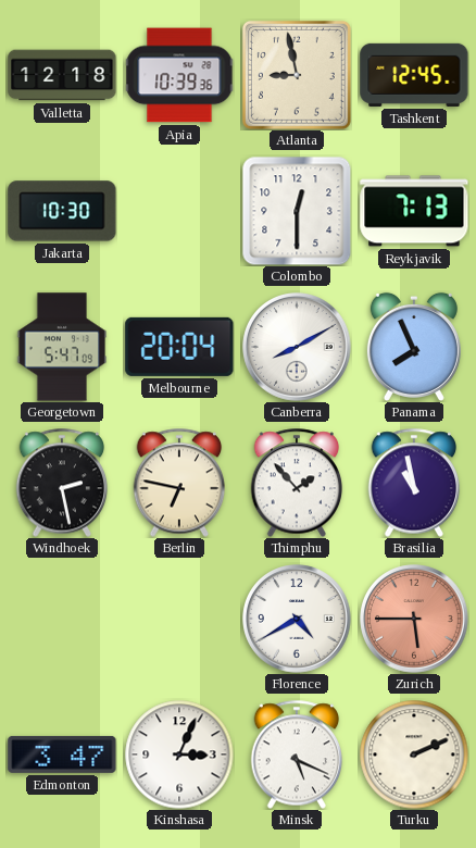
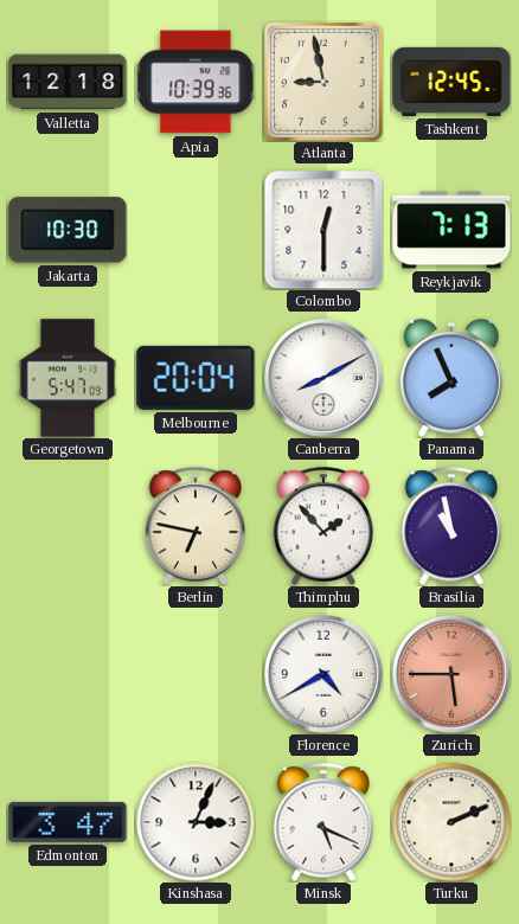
Windhoek: 2:28 -> none
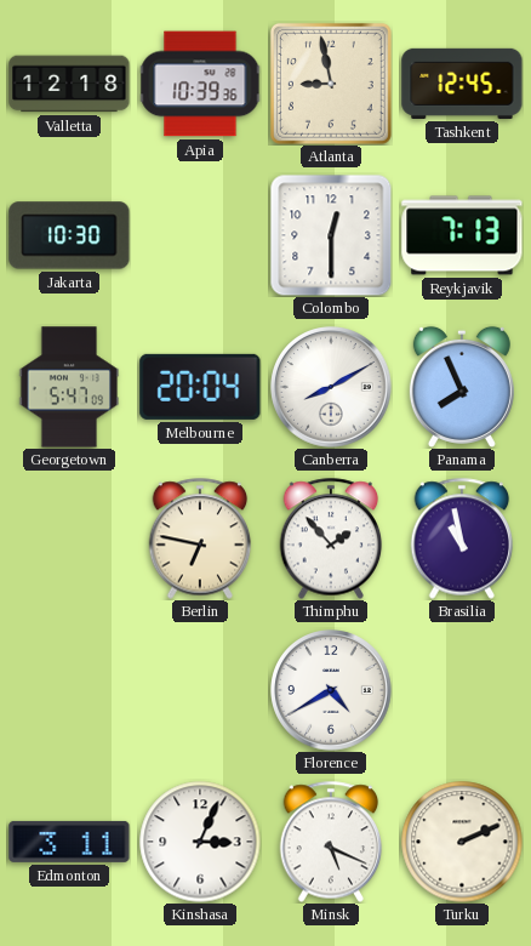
Zurich: 5:45 -> none
Edmonton: 3:47 -> 3:11
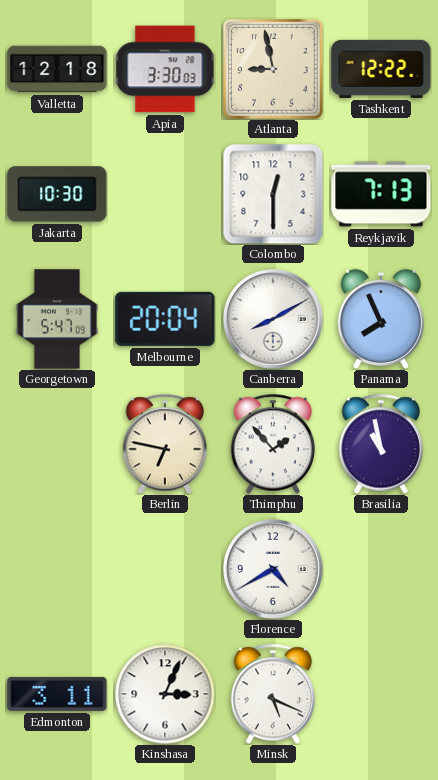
Apia: 10:39 -> 3:30
Tashkent: 12:45 -> 12:22
Turku: 2:11 -> none
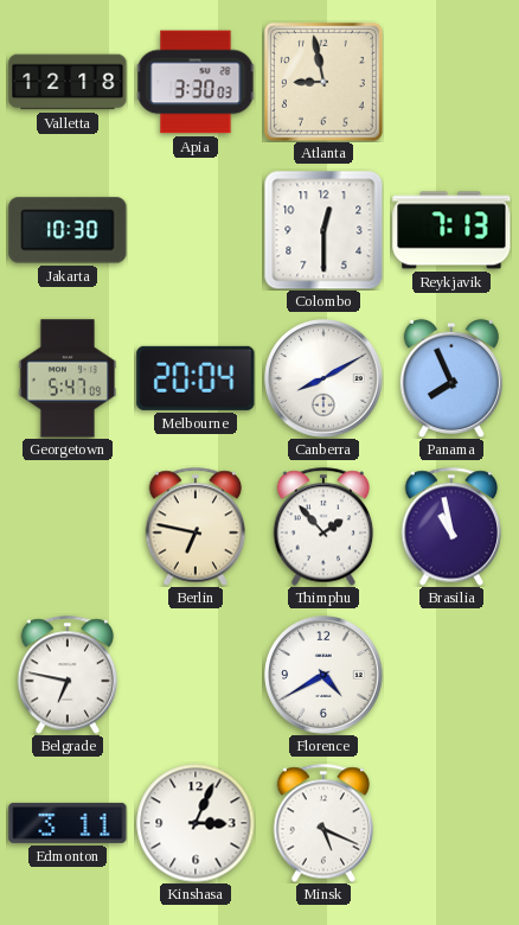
Tashkent: 12:22 -> none
Belgrade: none -> 6:47
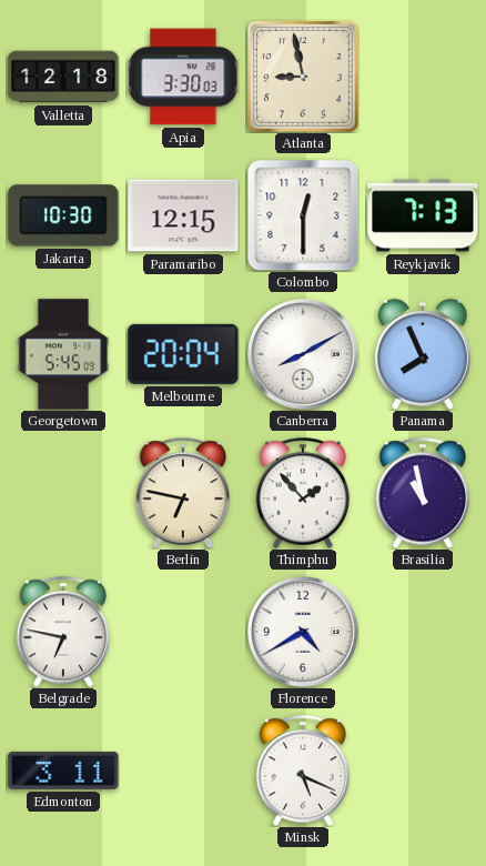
Paramaribo: none -> 12:15
Georgetown: 5:47 -> 5:45
Kinshasa: 3:04 -> none
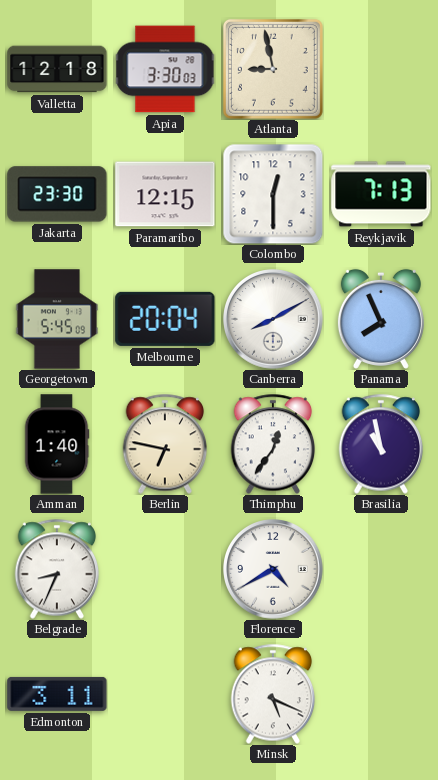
Jakarta: 10:30 -> 23:30
Amman: none -> 1:40
Thimphu: 1:53 -> 12:36
Belgrade: 6:47 -> 8:34
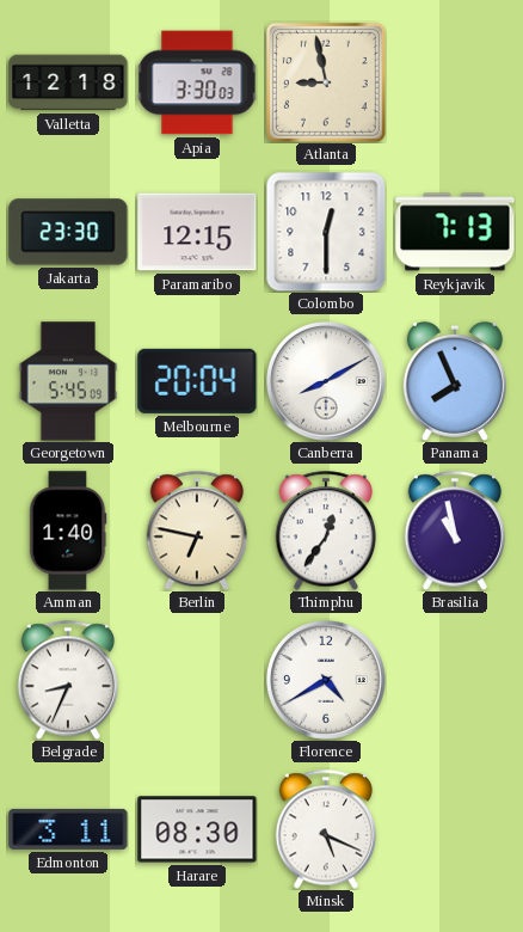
Harare: none -> 08:30
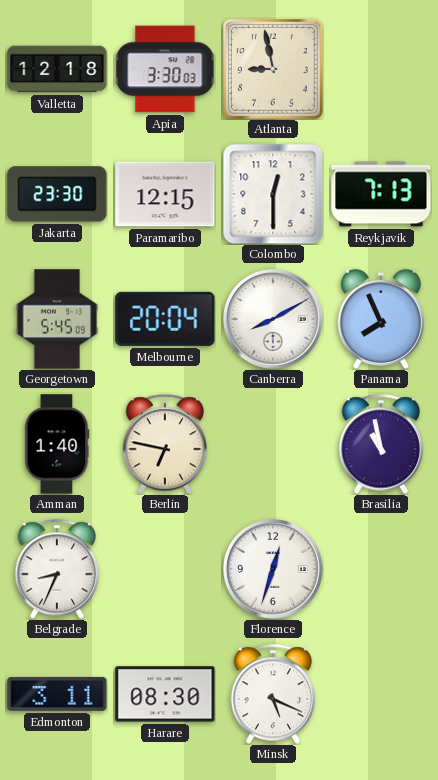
Thimphu: 12:36 -> none
Florence: 4:40 -> 12:33
